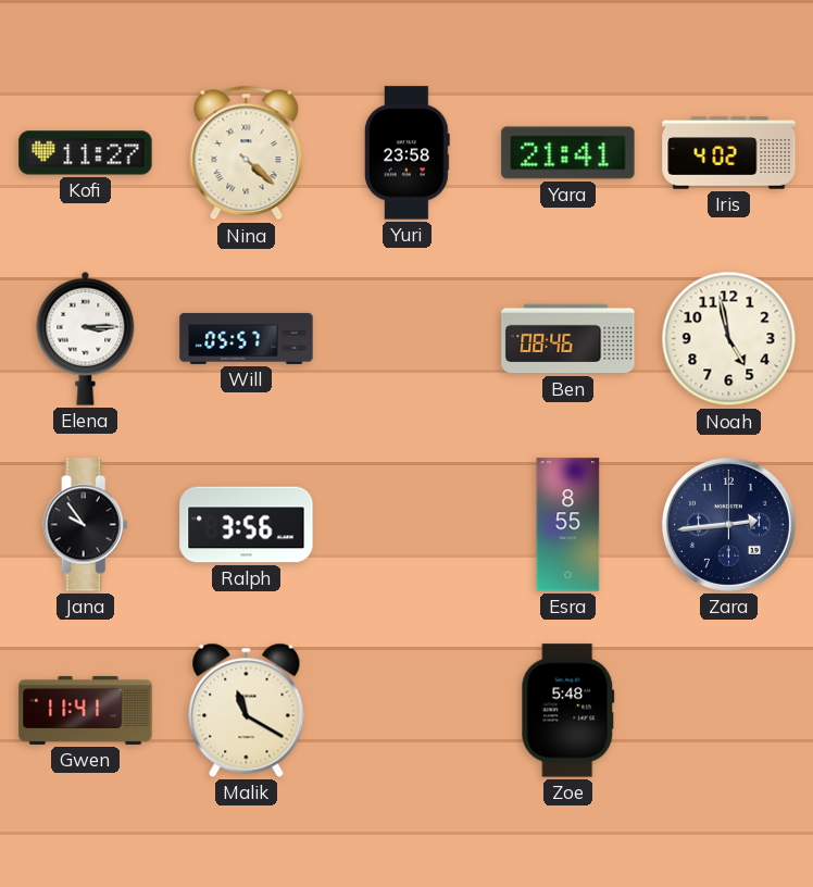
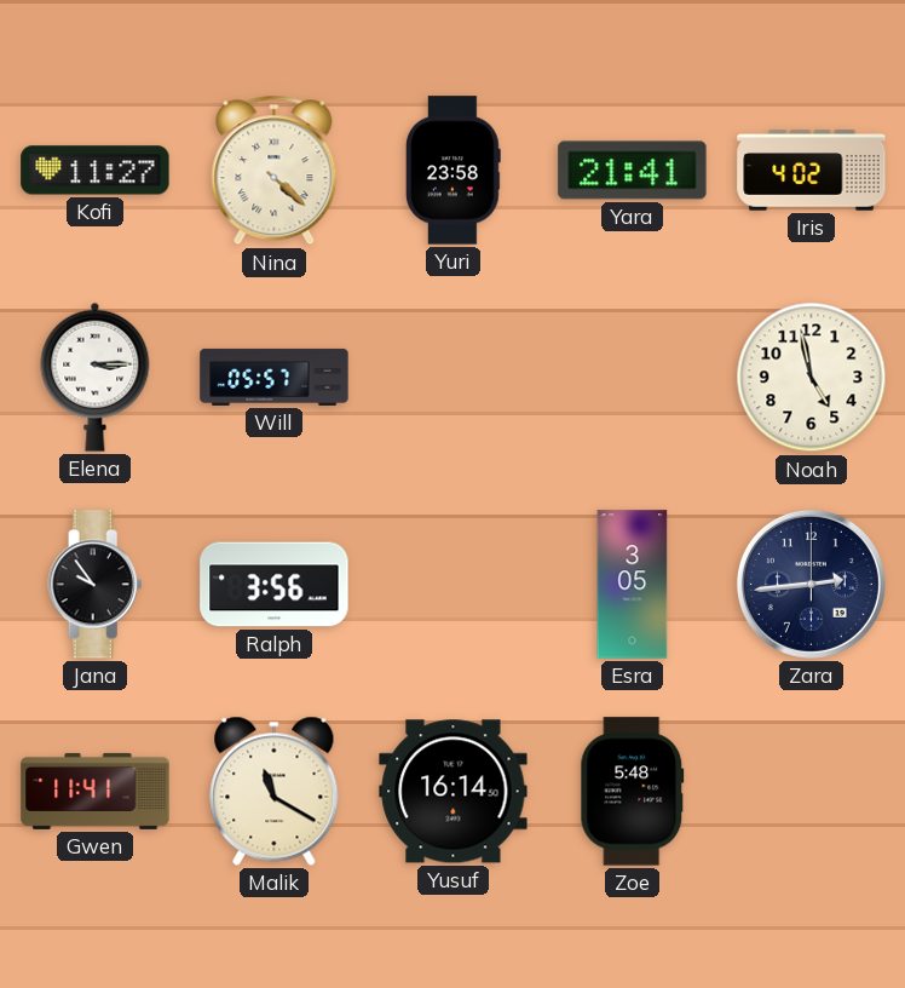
Ben: 08:46 -> none
Esra: 8:55 -> 3:05
Yusuf: none -> 16:14
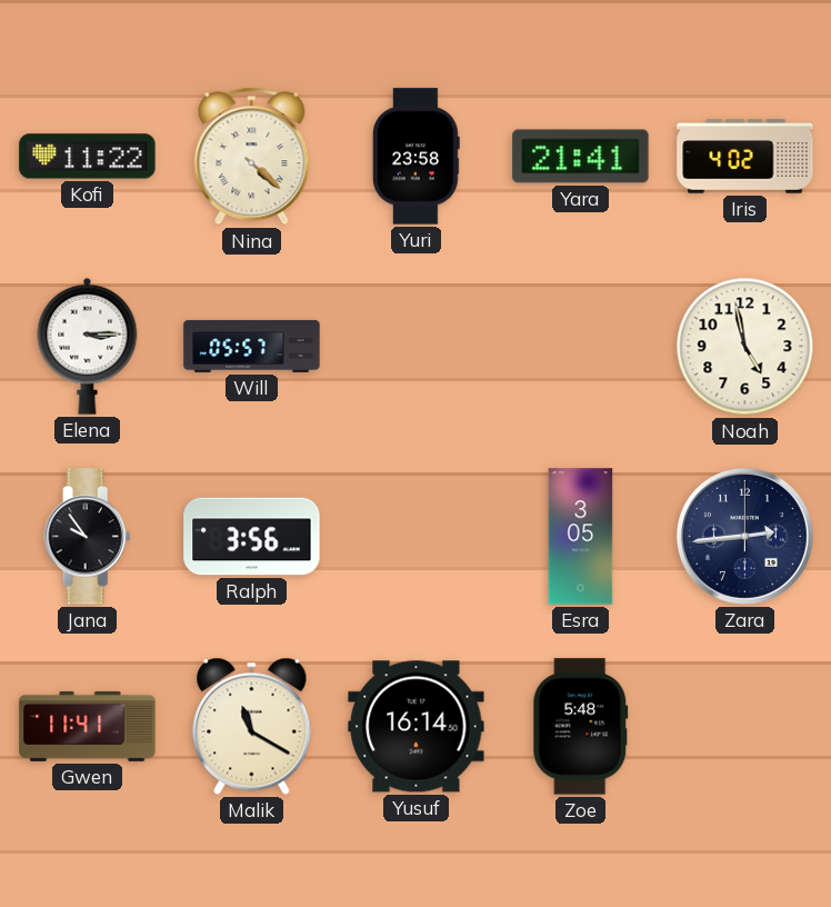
Kofi: 11:27 -> 11:22
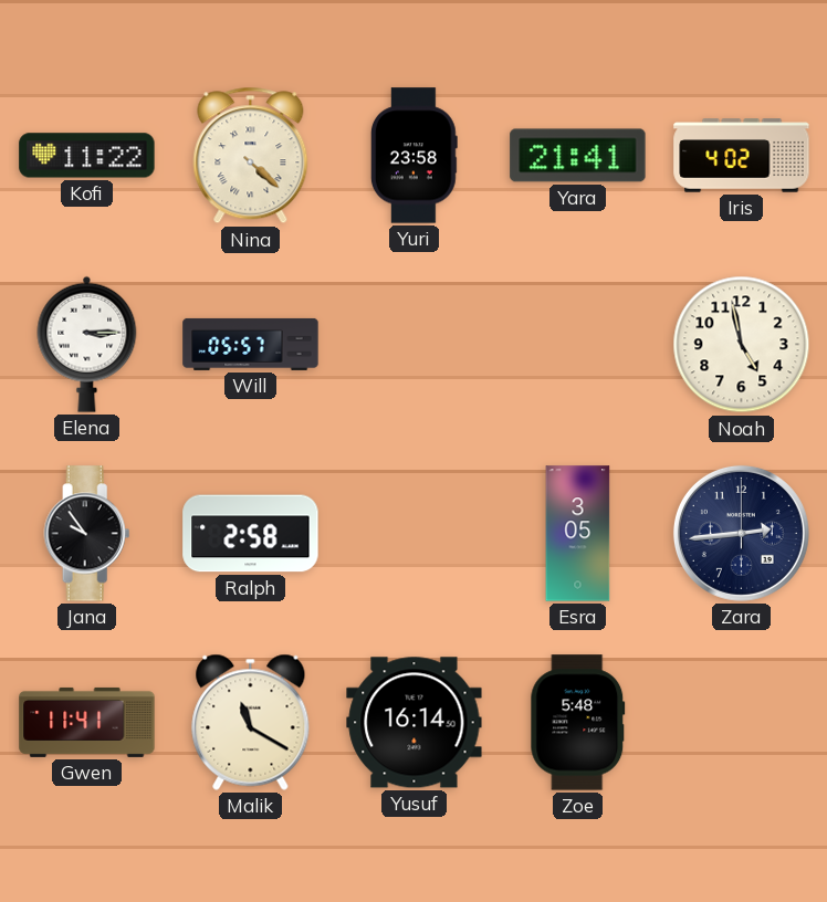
Ralph: 3:56 -> 2:58
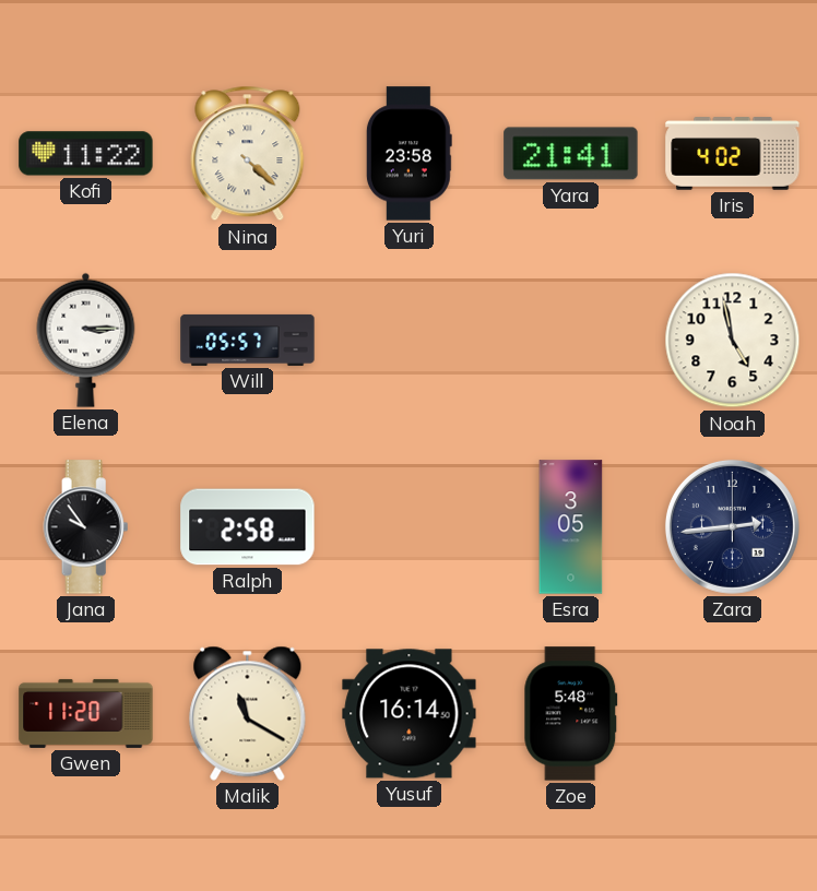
Gwen: 11:41 -> 11:20
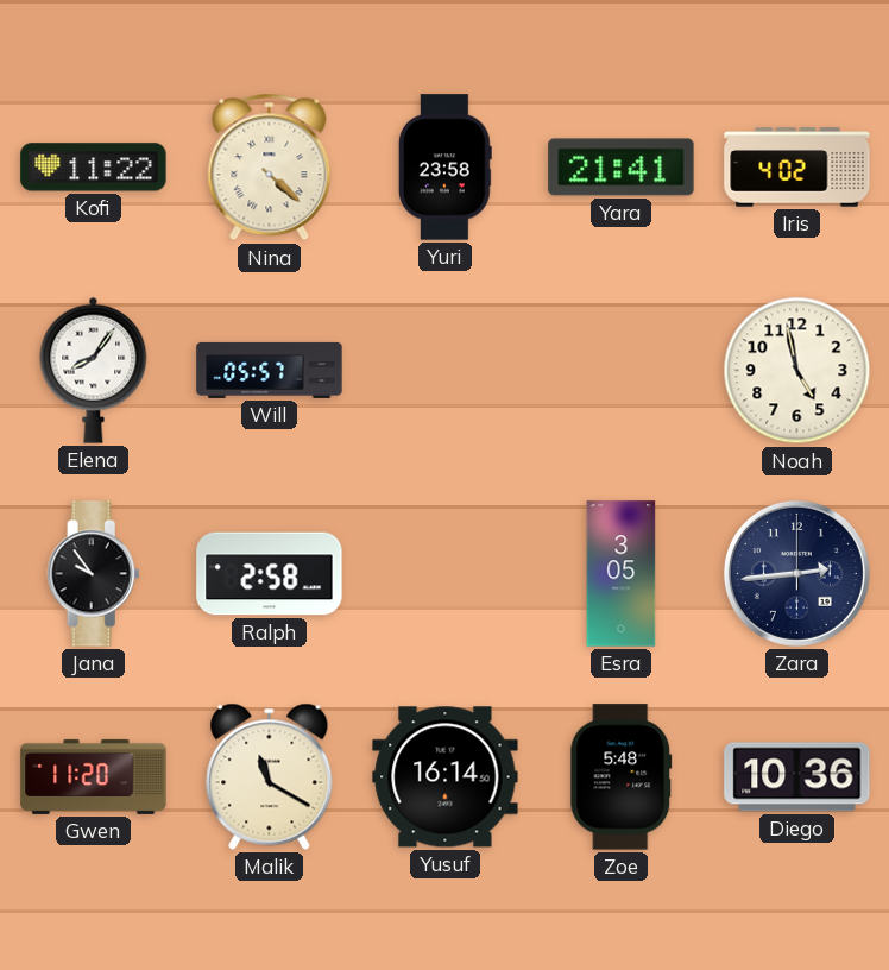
Elena: 3:15 -> 8:06
Diego: none -> 10:36
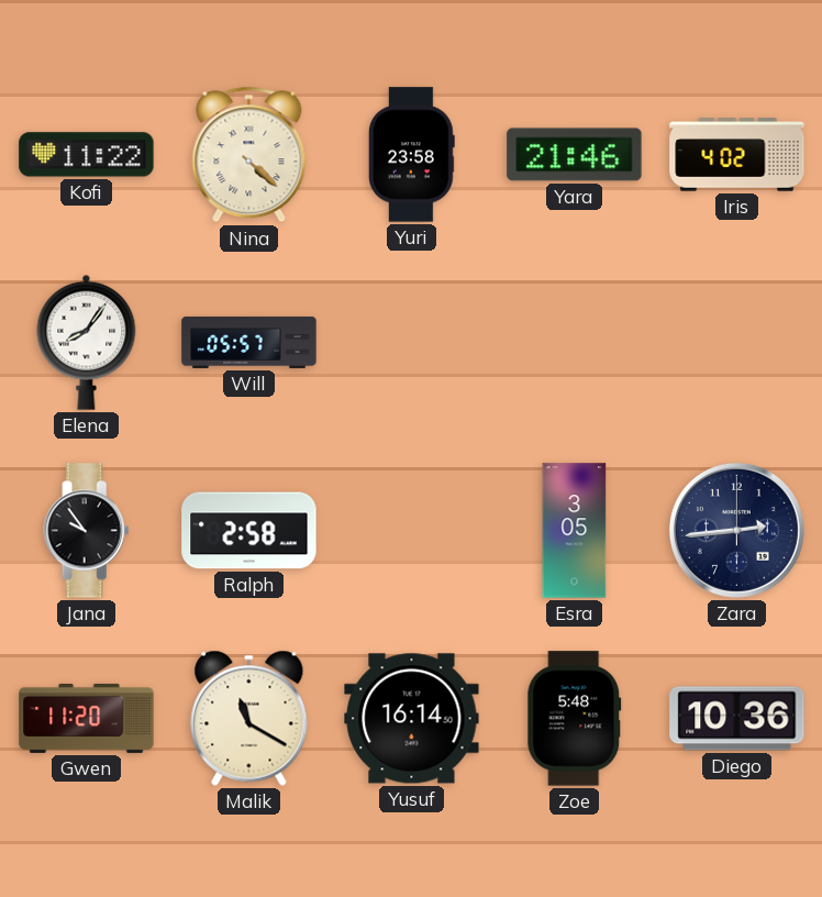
Yara: 21:41 -> 21:46
Noah: 4:58 -> none
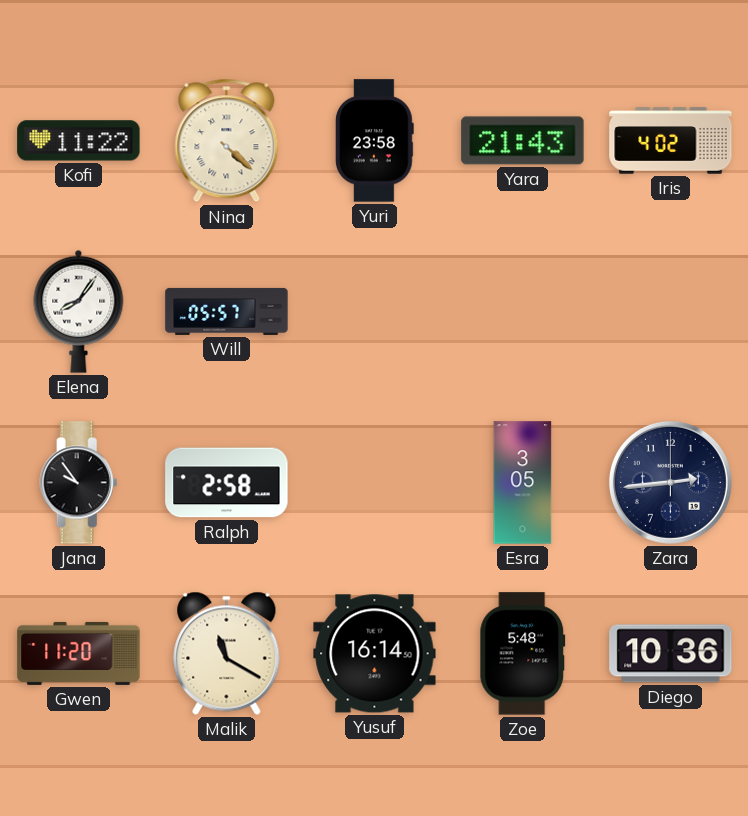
Yara: 21:46 -> 21:43
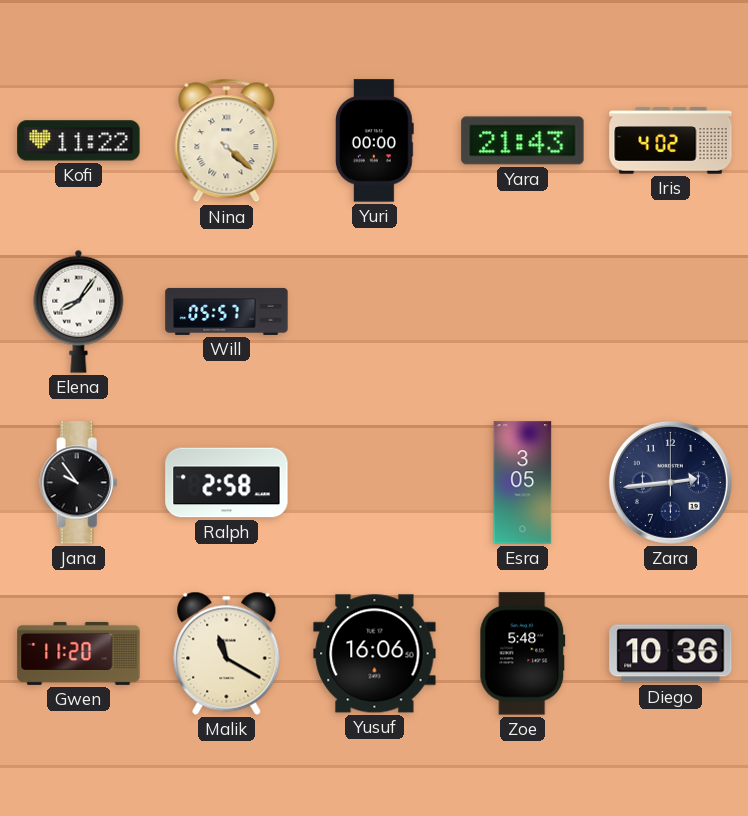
Yuri: 23:58 -> 00:00
Yusuf: 16:14 -> 16:06
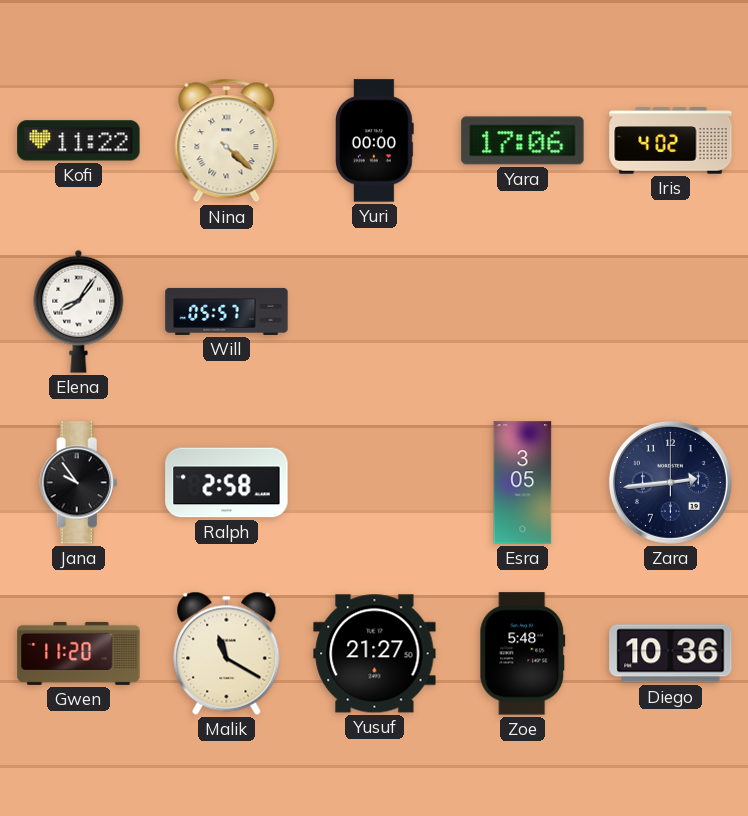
Yara: 21:43 -> 17:06
Yusuf: 16:06 -> 21:27
